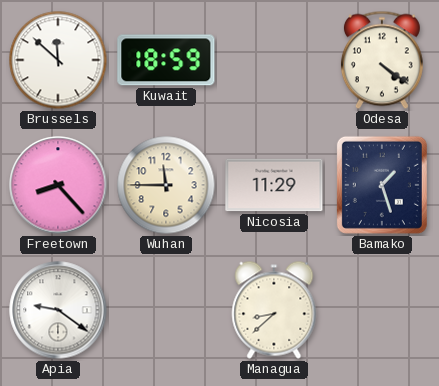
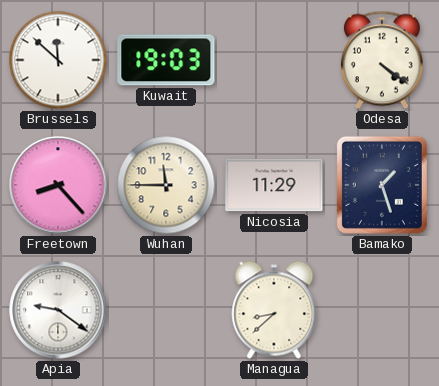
Kuwait: 18:59 -> 19:03
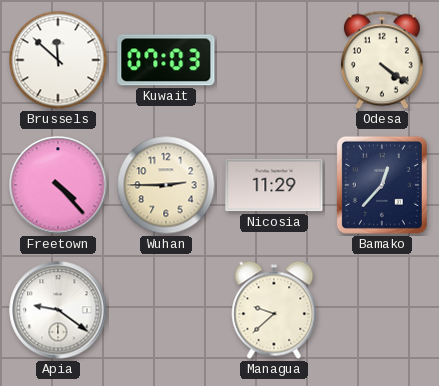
Kuwait: 19:03 -> 07:03
Freetown: 8:23 -> 4:23
Wuhan: 11:45 -> 2:45
Bamako: 1:27 -> 12:37
Managua: 8:38 -> 9:38
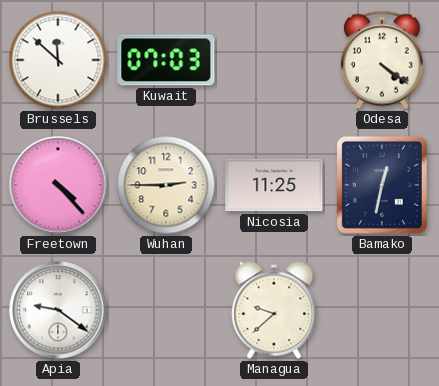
Nicosia: 11:29 -> 11:25
Bamako: 12:37 -> 12:32
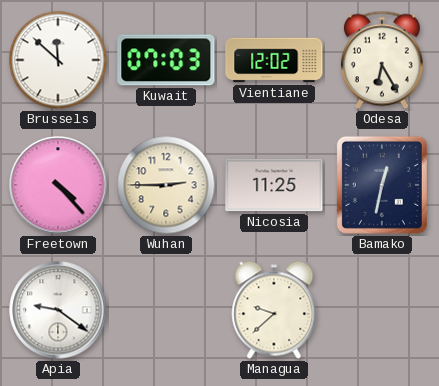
Vientiane: none -> 12:02
Odesa: 4:21 -> 6:25
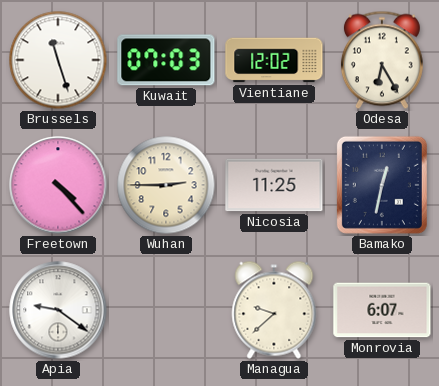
Brussels: 11:52 -> 11:27
Monrovia: none -> 6:07
